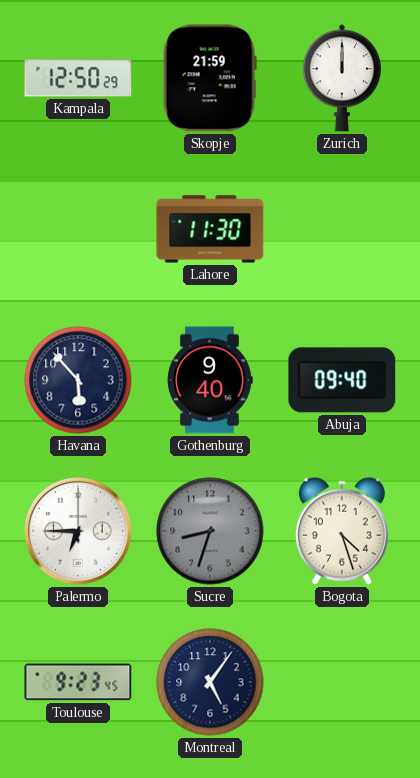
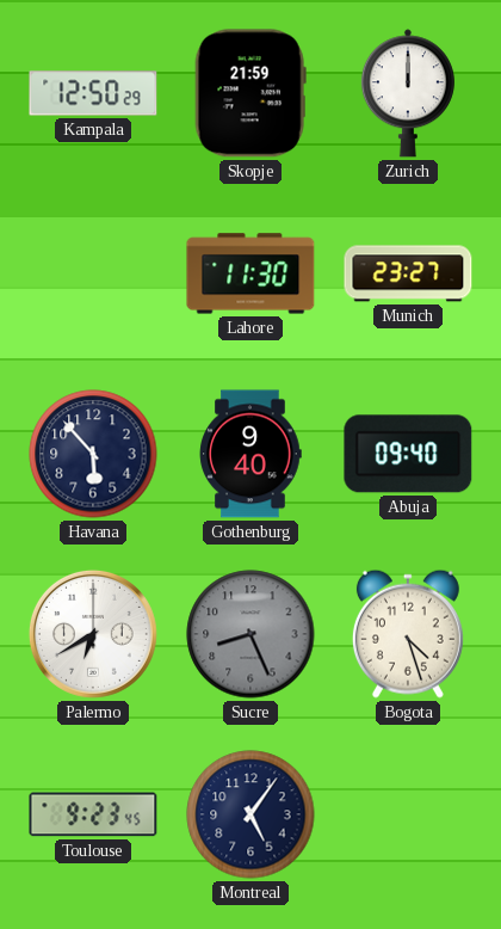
Munich: none -> 23:27
Palermo: 6:45 -> 6:40
Sucre: 8:33 -> 8:26
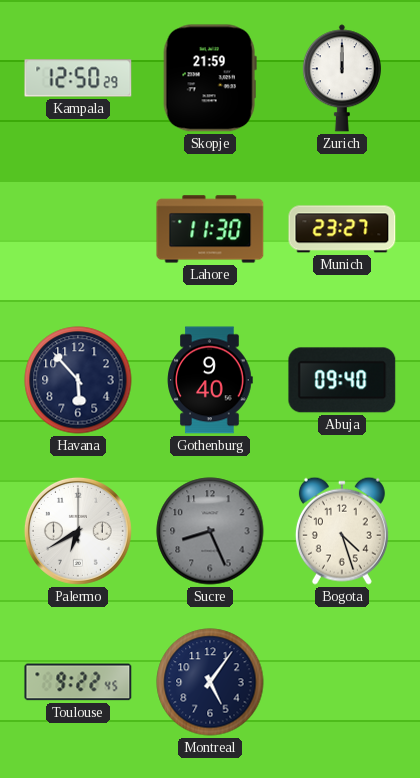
Toulouse: 9:23 -> 9:22
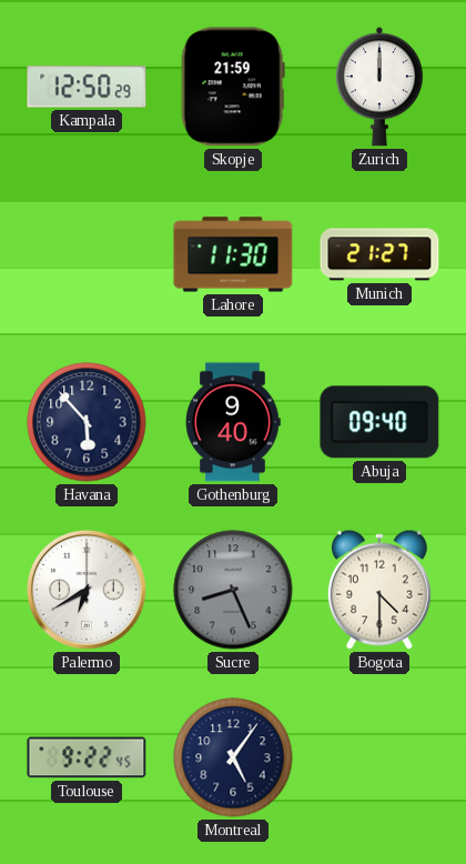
Munich: 23:27 -> 21:27
Bogota: 4:27 -> 4:30
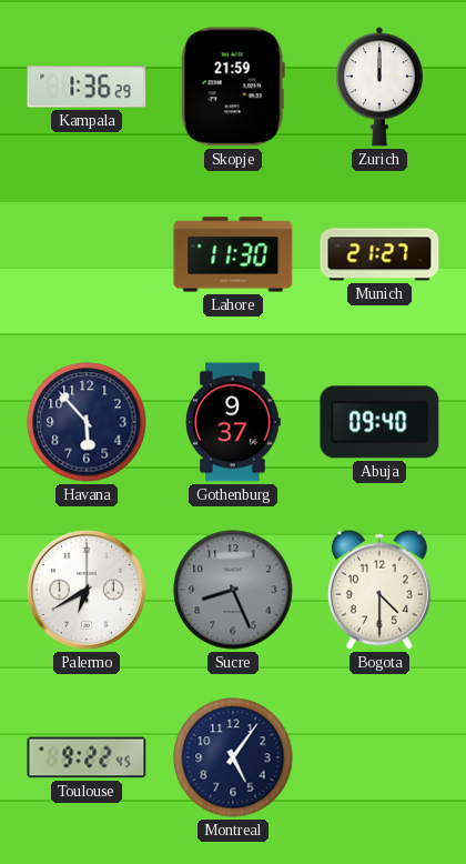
Kampala: 12:50 -> 1:36
Gothenburg: 9:40 -> 9:37
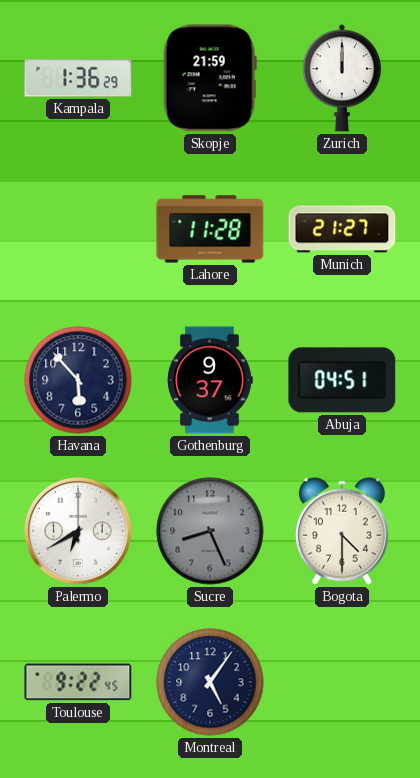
Lahore: 11:30 -> 11:28
Abuja: 09:40 -> 04:51
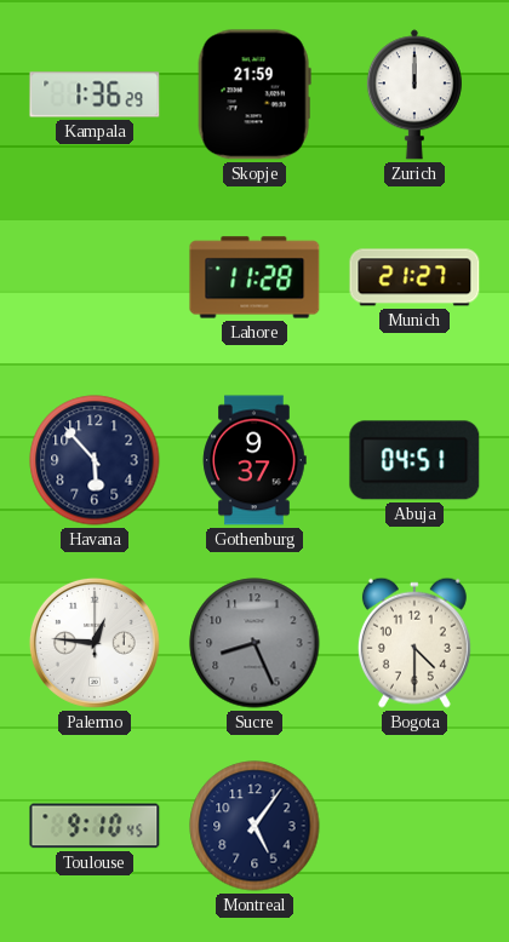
Palermo: 6:40 -> 12:46
Toulouse: 9:22 -> 9:10
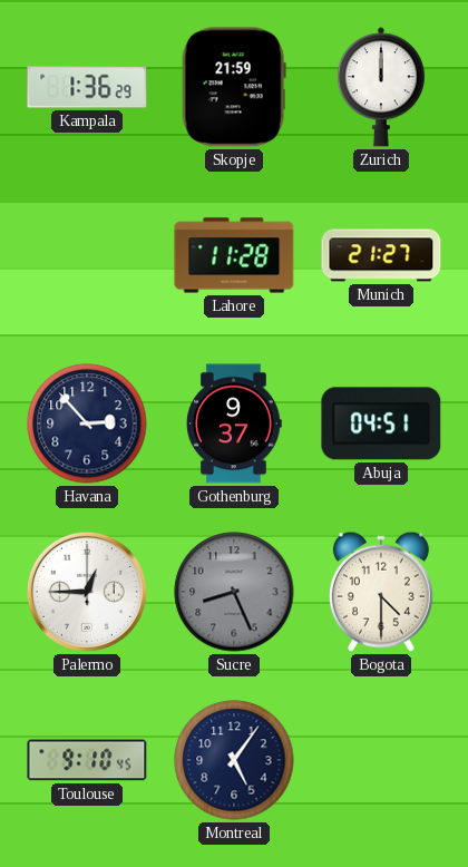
Havana: 5:53 -> 2:53
Palermo: 12:46 -> 12:45
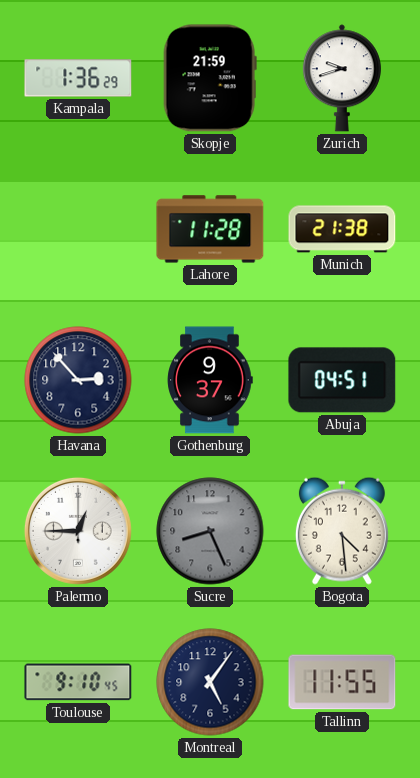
Zurich: 12:00 -> 9:42
Munich: 21:27 -> 21:38
Bogota: 4:30 -> 4:29
Tallinn: none -> 11:55
